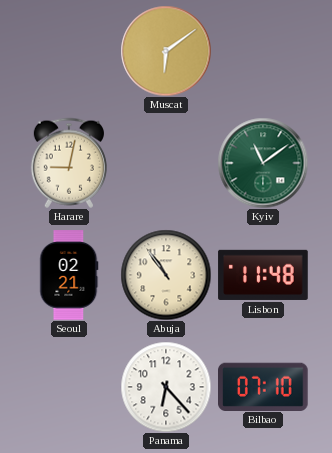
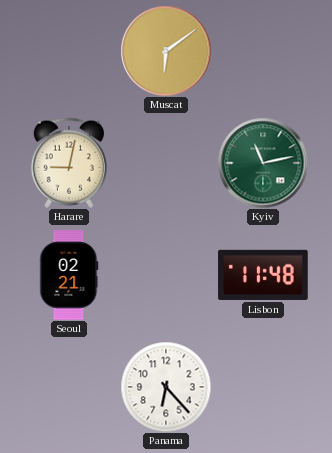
Kyiv: 11:09 -> 11:13
Abuja: 10:54 -> none
Bilbao: 07:10 -> none
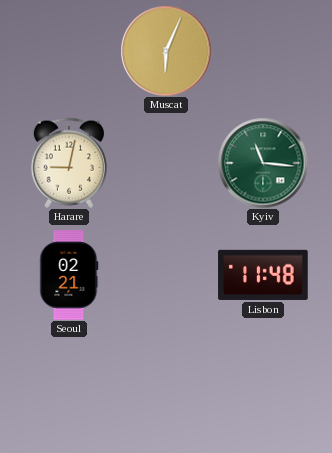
Muscat: 6:09 -> 6:04
Kyiv: 11:13 -> 11:16
Panama: 6:23 -> none
